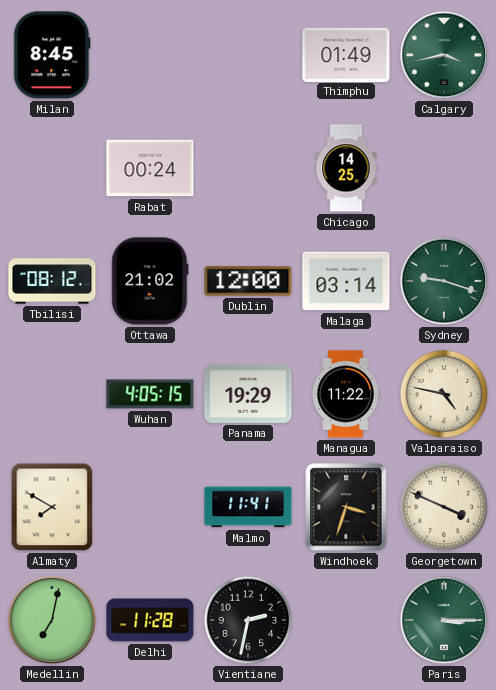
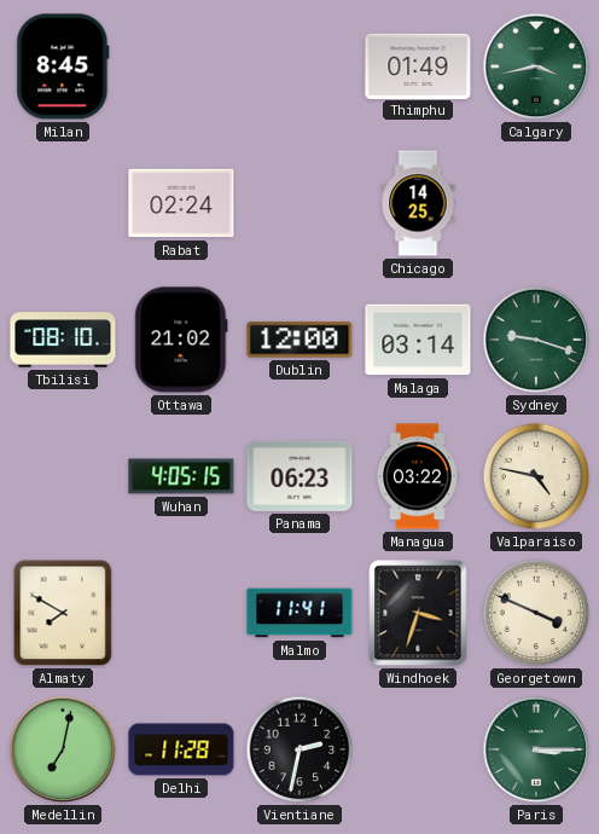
Rabat: 00:24 -> 02:24
Tbilisi: 08:12 -> 08:10
Panama: 19:29 -> 06:23
Managua: 11:22 -> 03:22
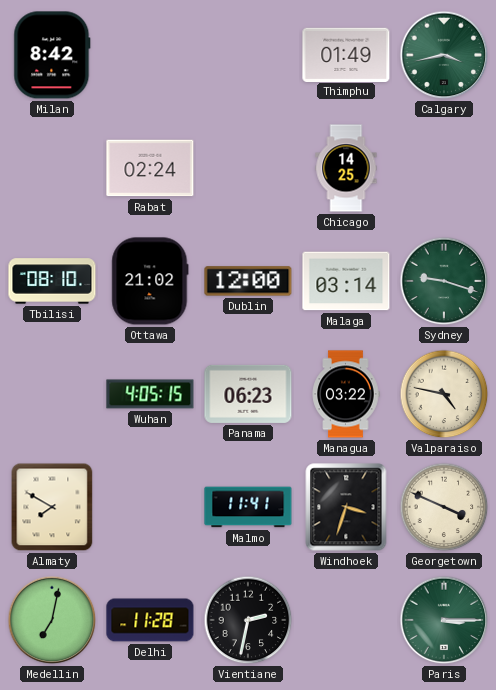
Milan: 8:45 -> 8:42
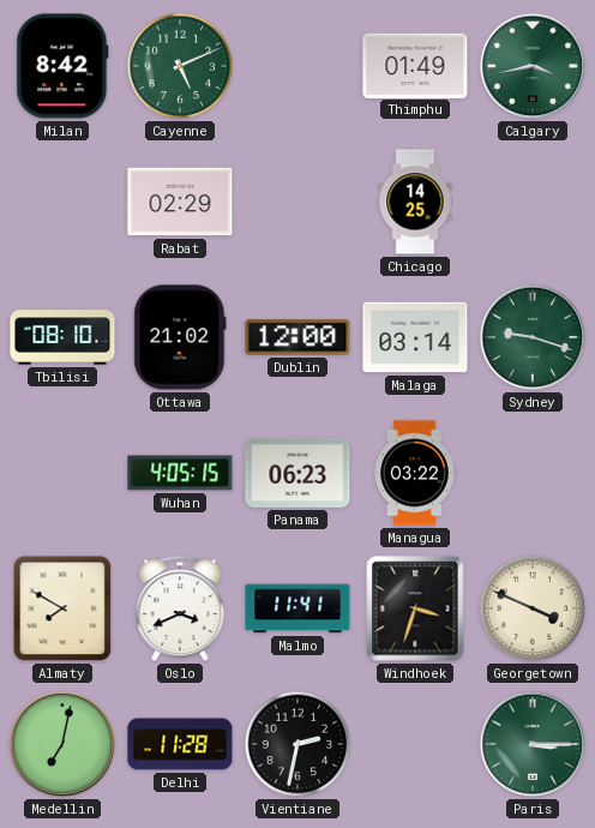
Cayenne: none -> 5:11
Rabat: 02:24 -> 02:29
Valparaiso: 4:47 -> none
Oslo: none -> 3:41
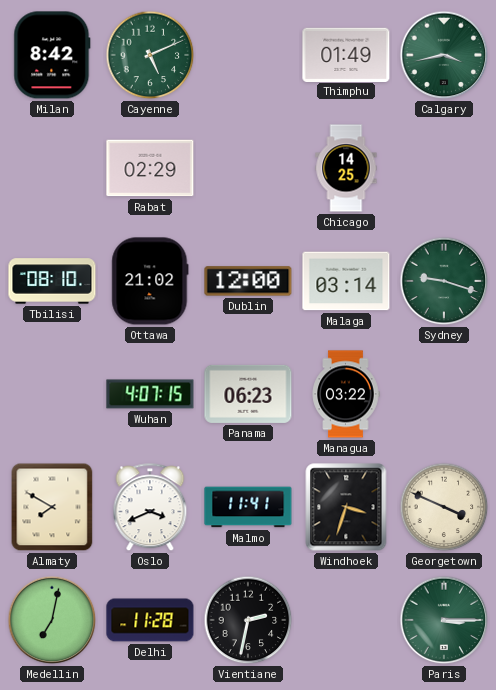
Wuhan: 4:05 -> 4:07
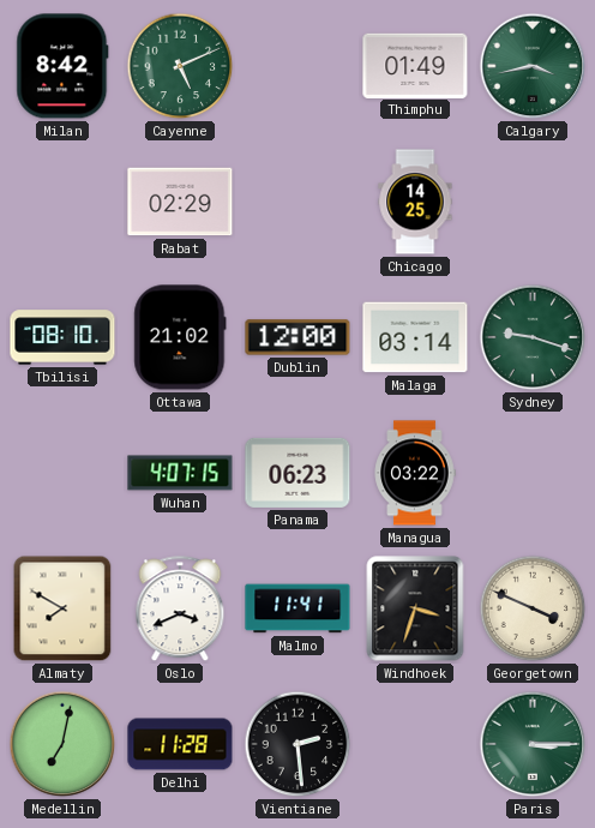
Vientiane: 2:32 -> 2:29
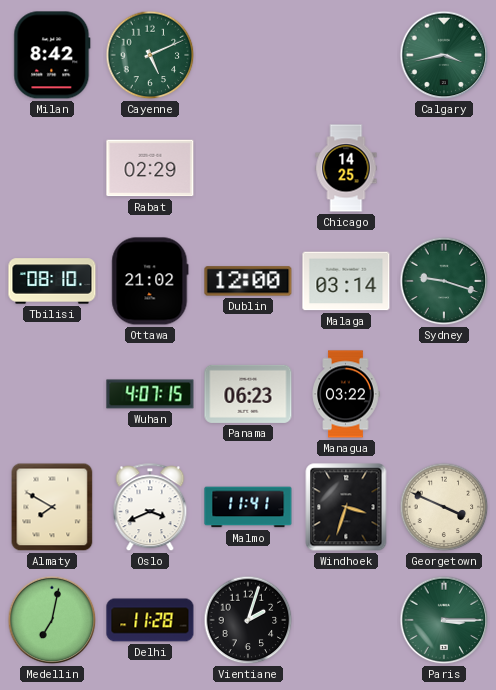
Thimphu: 01:49 -> none
Vientiane: 2:29 -> 2:03
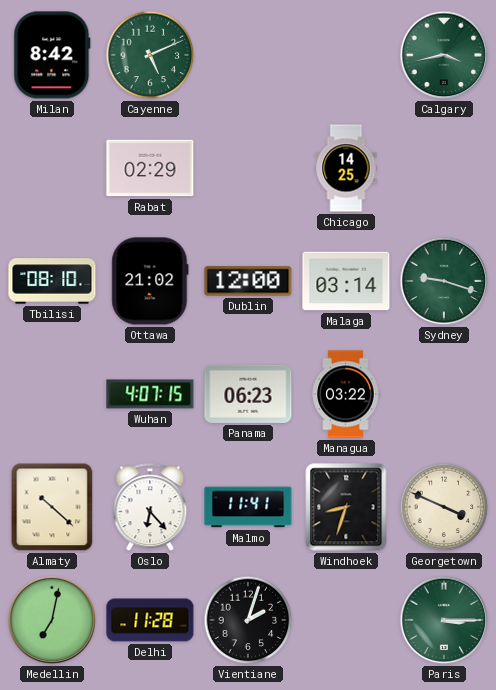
Almaty: 7:50 -> 10:22
Oslo: 3:41 -> 6:23
Windhoek: 3:33 -> 8:33
